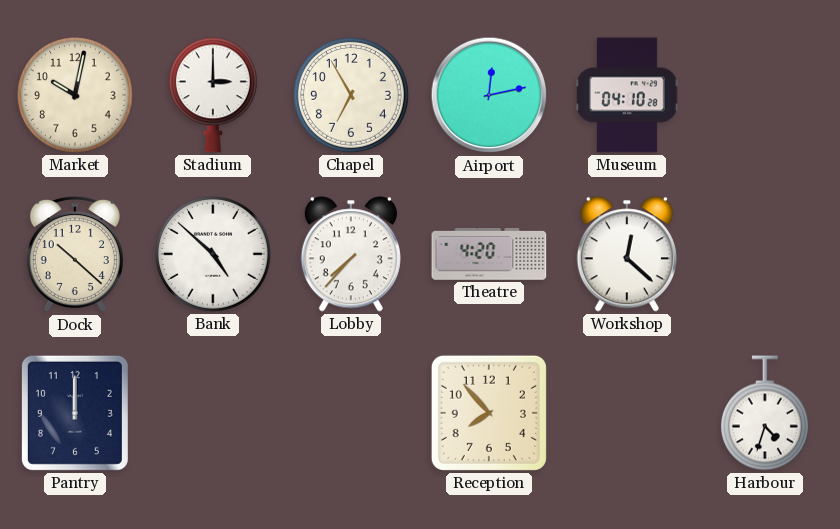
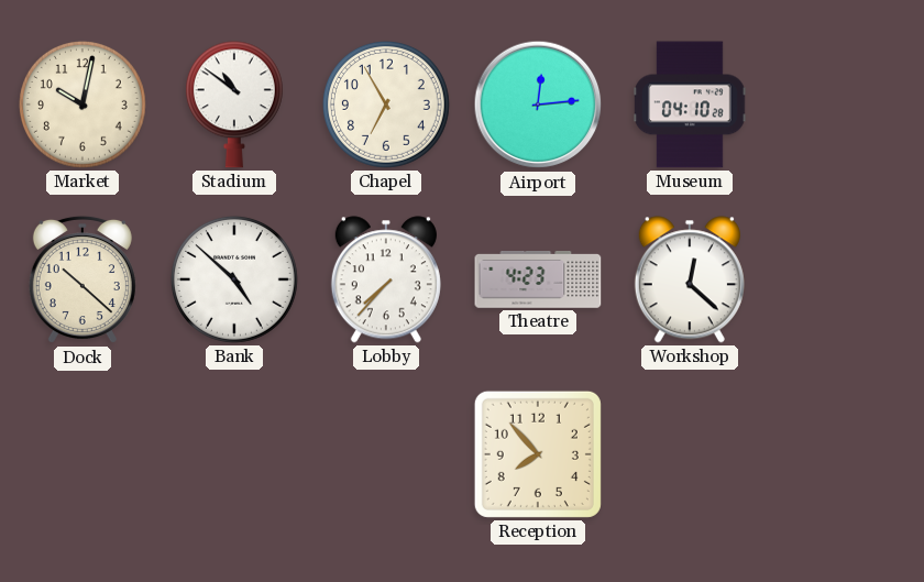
Stadium: 3:00 -> 10:51
Airport: 12:13 -> 12:14
Theatre: 4:20 -> 4:23
Pantry: 12:00 -> none
Harbour: 4:33 -> none
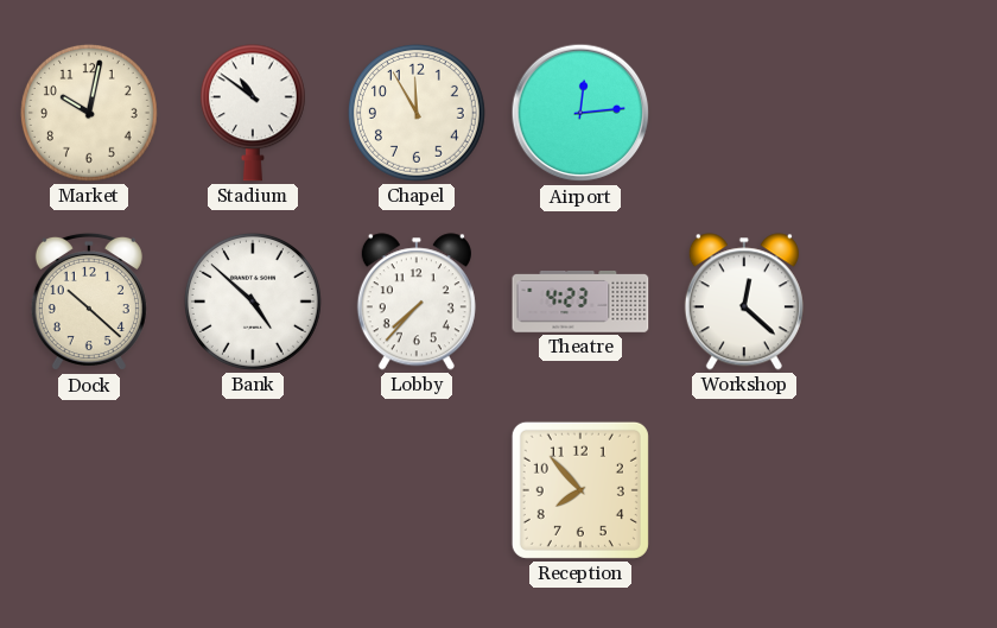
Chapel: 6:55 -> 11:55
Museum: 04:10 -> none
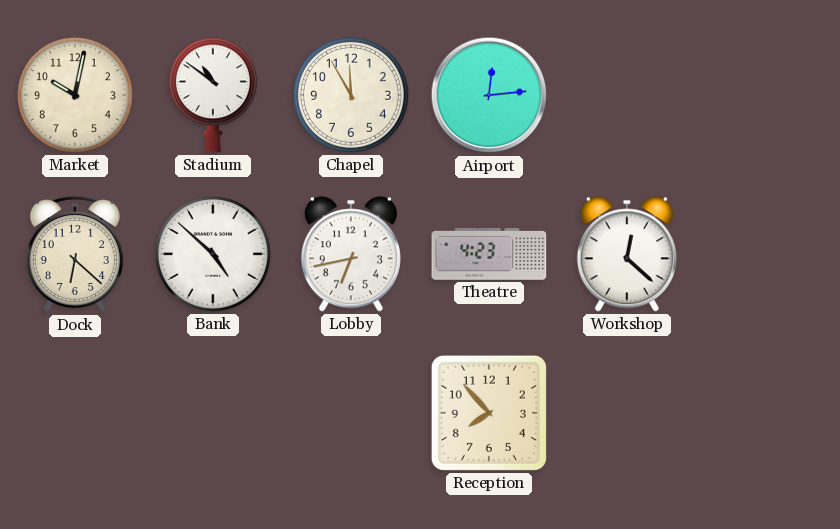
Dock: 10:22 -> 6:22
Lobby: 7:37 -> 6:43
